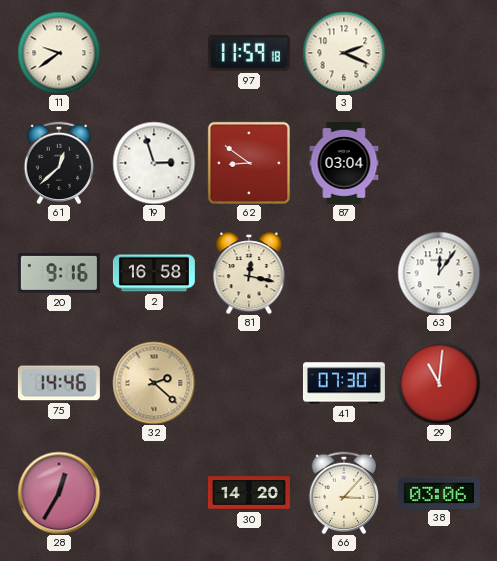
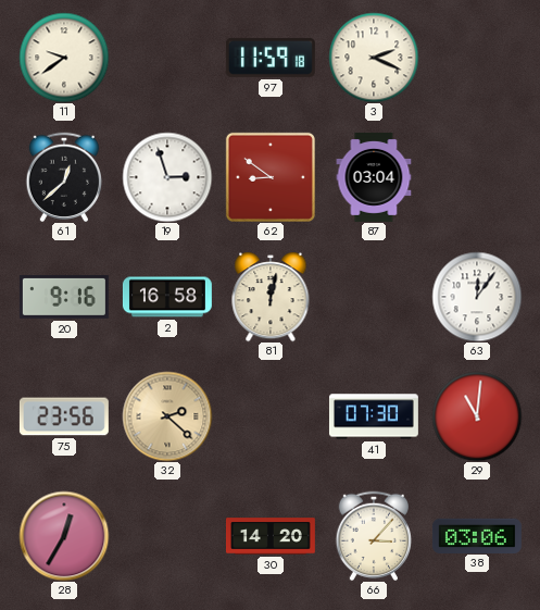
81: 12:17 -> 12:02
75: 14:46 -> 23:56
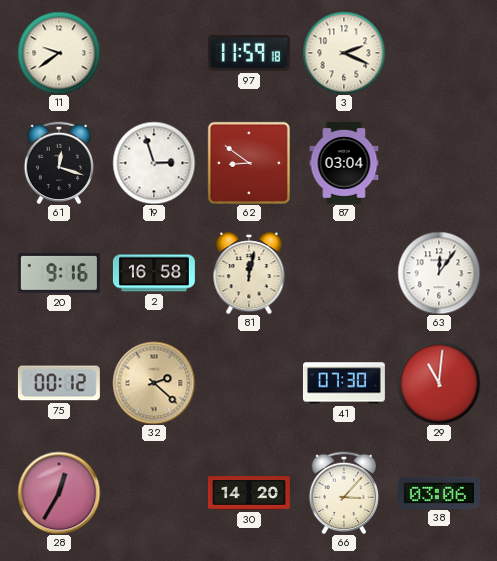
61: 12:38 -> 12:18
75: 23:56 -> 00:12
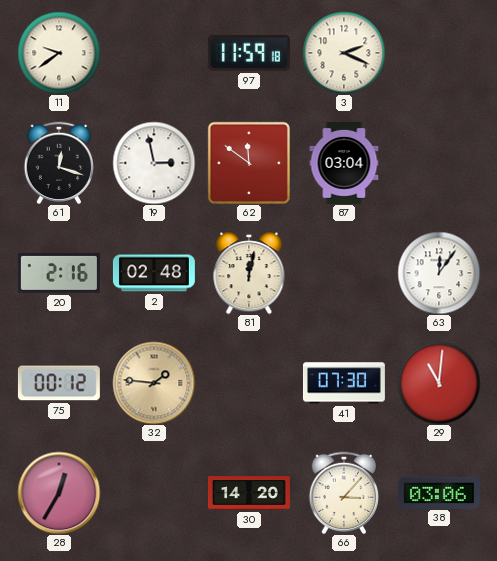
19: 2:57 -> 2:58
62: 8:51 -> 11:51
20: 9:16 -> 2:16
2: 16:58 -> 02:48
32: 2:22 -> 1:46
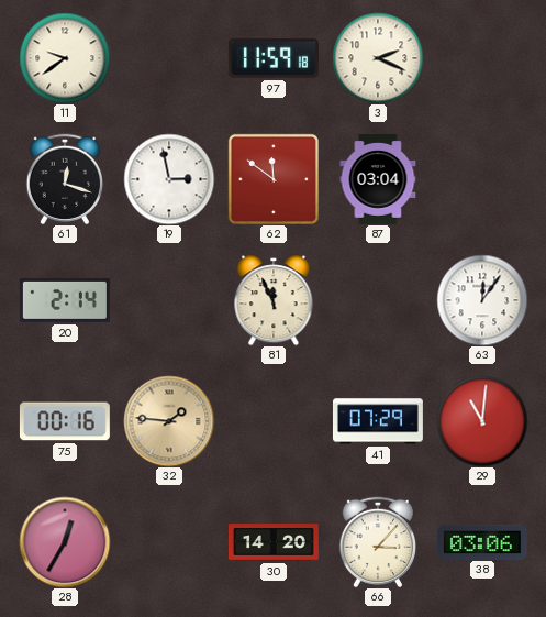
20: 2:16 -> 2:14
2: 02:48 -> none
81: 12:02 -> 11:56
75: 00:12 -> 00:16
41: 07:30 -> 07:29
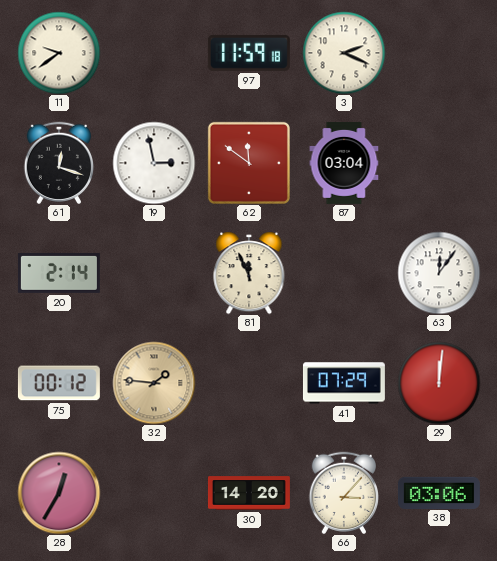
75: 00:16 -> 00:12
29: 11:01 -> 12:01
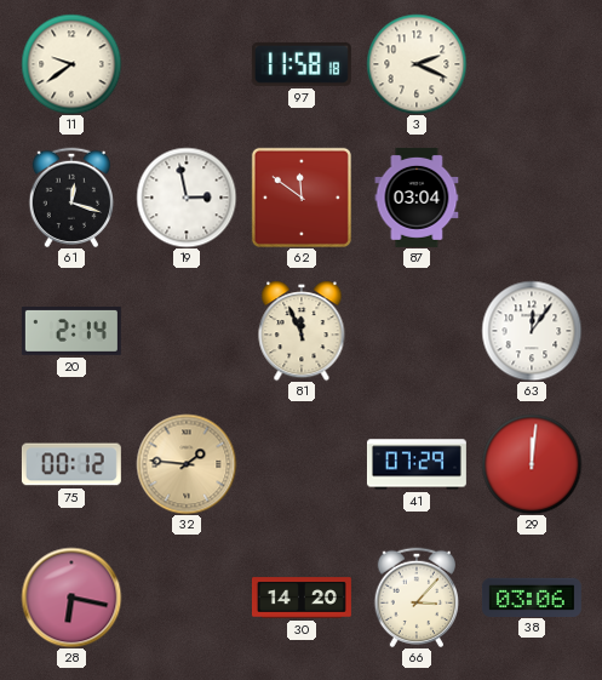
97: 11:59 -> 11:58
28: 12:35 -> 6:17
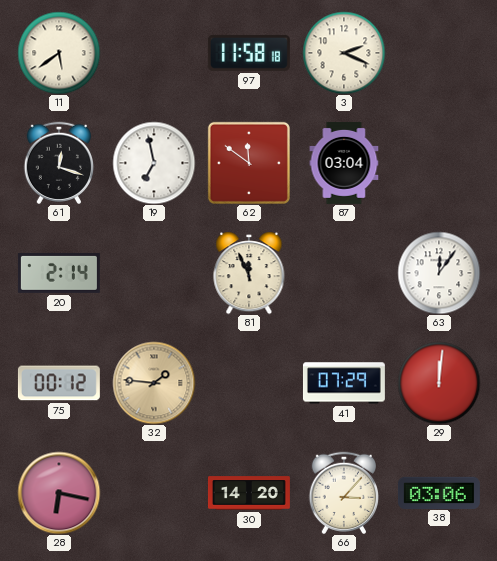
11: 9:39 -> 5:39
19: 2:58 -> 6:58
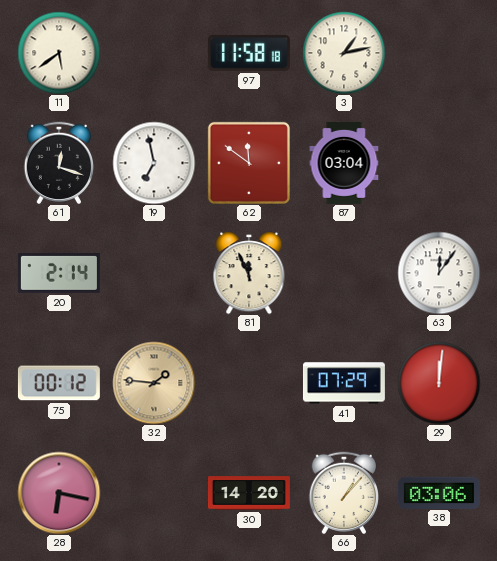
3: 2:19 -> 1:13
66: 3:07 -> 1:07
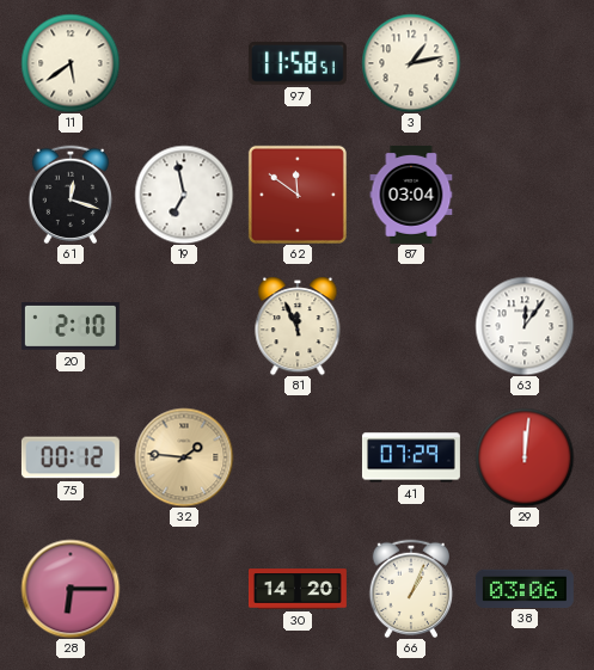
97: 11:58:18 -> 11:58:51
20: 2:14 -> 2:10
28: 6:17 -> 6:15
66: 1:07 -> 1:04
